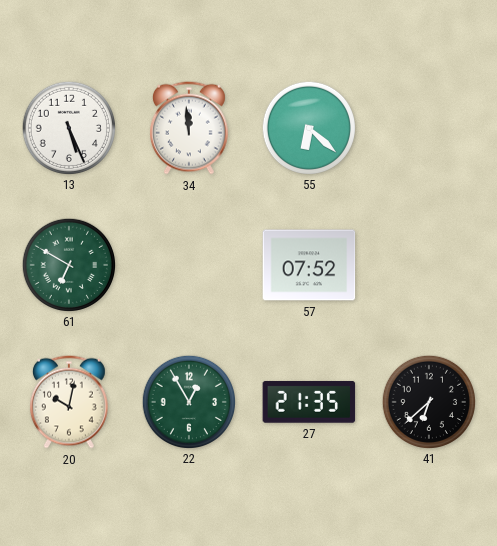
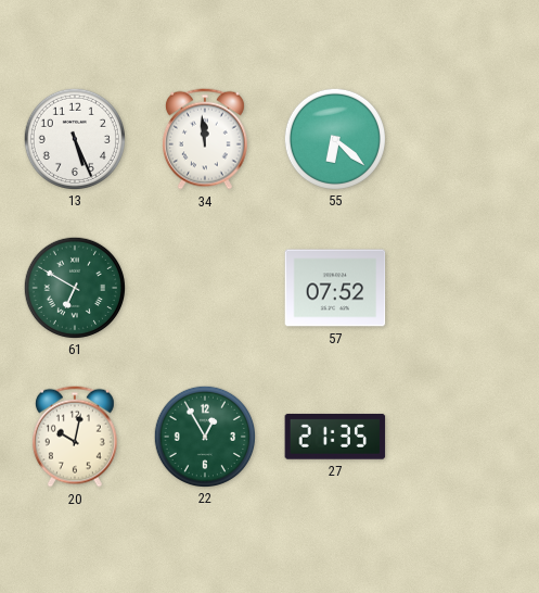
41: 6:38 -> none
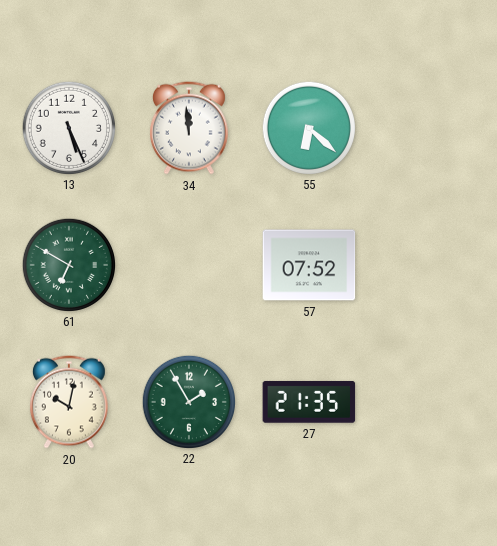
22: 12:55 -> 1:55
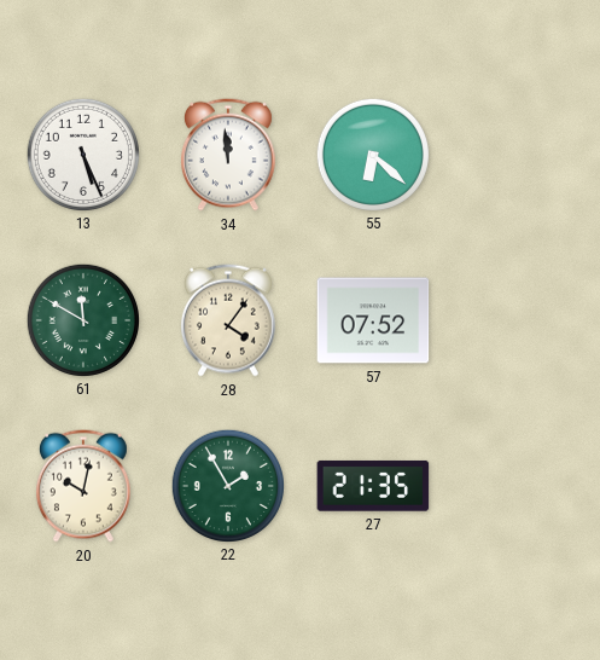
61: 6:50 -> 11:50
28: none -> 4:06
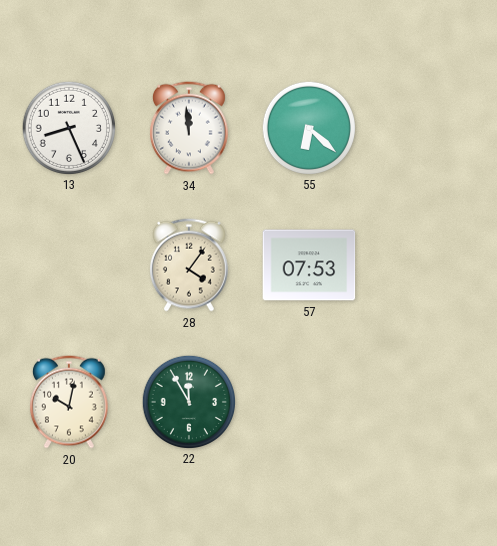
13: 5:26 -> 8:26
61: 11:50 -> none
57: 07:52 -> 07:53
22: 1:55 -> 11:55
27: 21:35 -> none
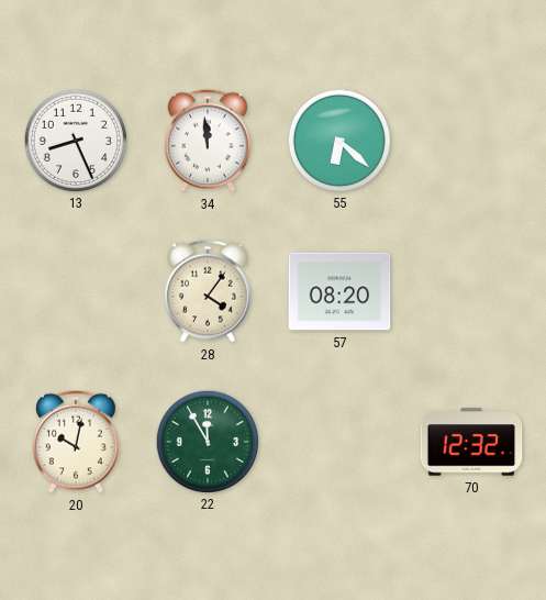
57: 07:53 -> 08:20
70: none -> 12:32
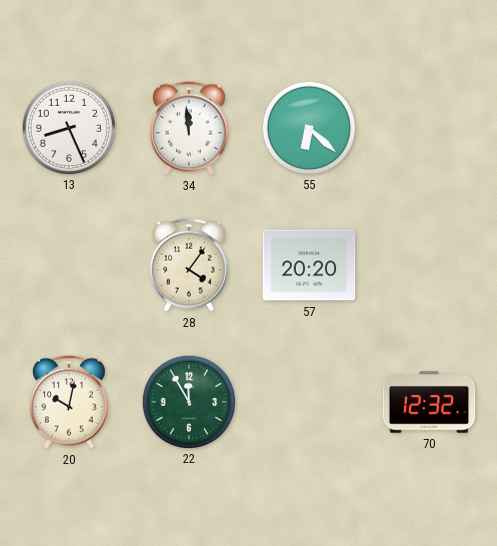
57: 08:20 -> 20:20
